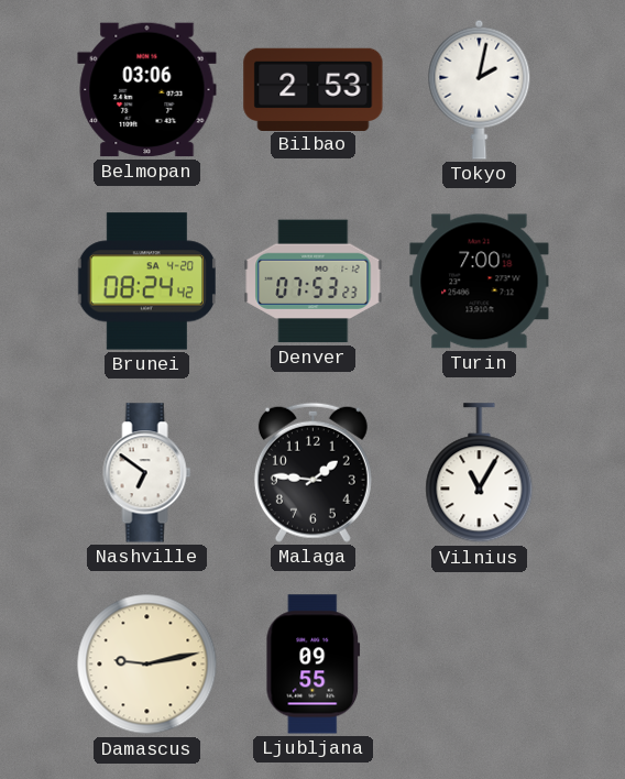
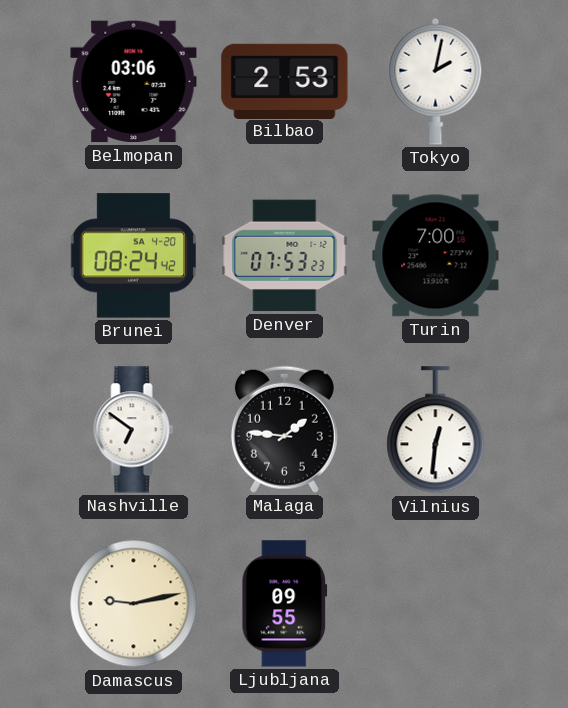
Vilnius: 11:05 -> 12:31
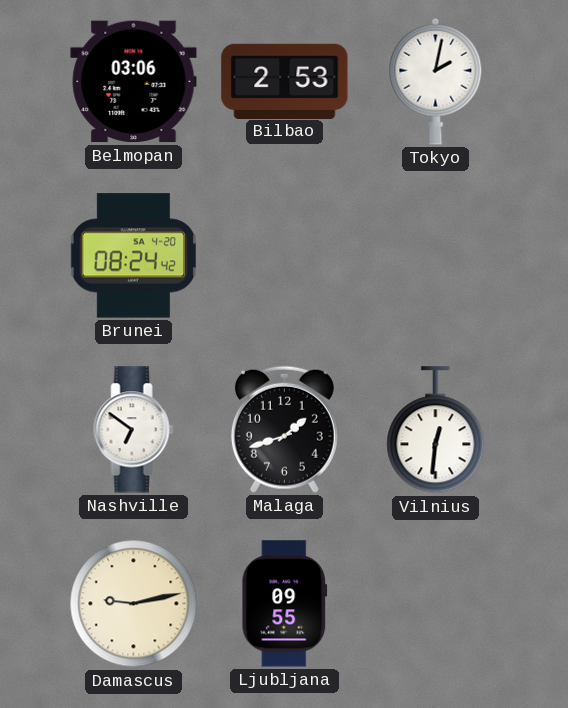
Denver: 07:53 -> none
Turin: 7:00 -> none
Malaga: 1:46 -> 1:42
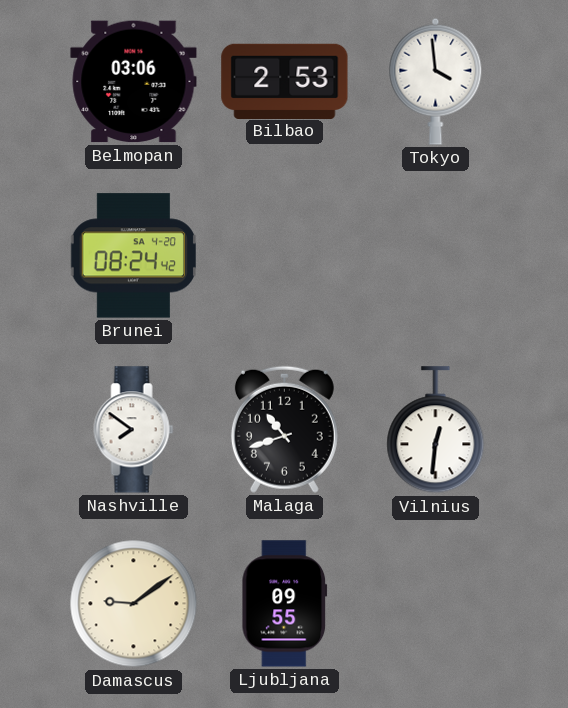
Tokyo: 2:02 -> 3:59
Nashville: 6:51 -> 7:51
Malaga: 1:42 -> 10:42
Damascus: 9:13 -> 9:09
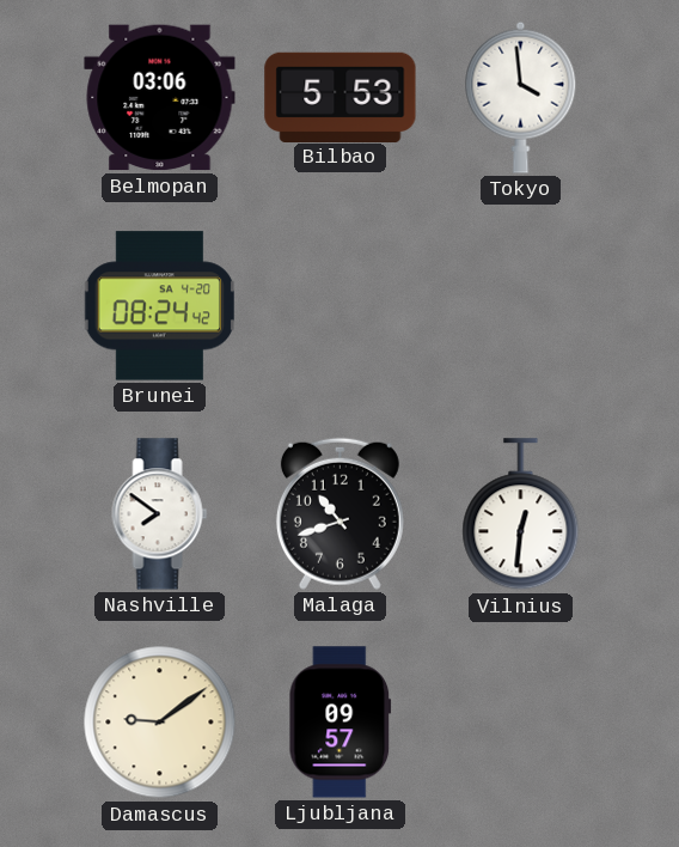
Bilbao: 2:53 -> 5:53
Ljubljana: 09:55 -> 09:57
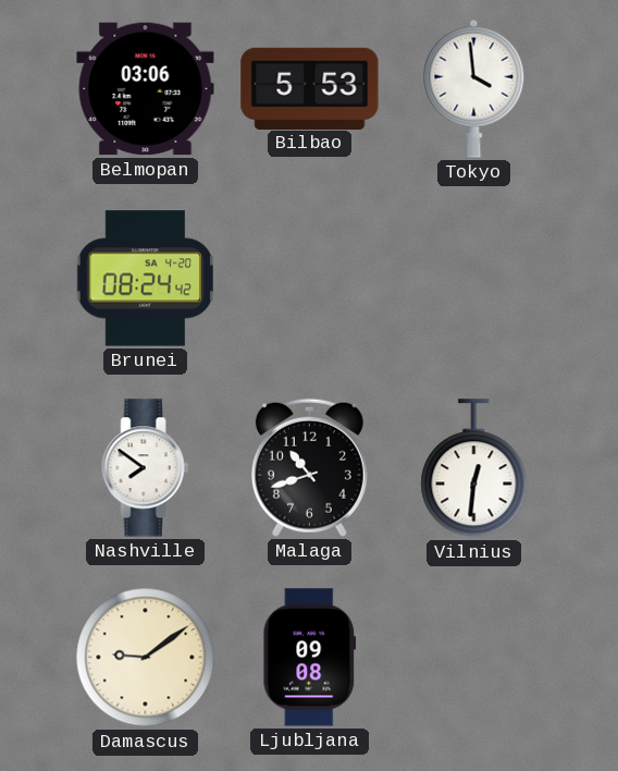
Ljubljana: 09:57 -> 09:08
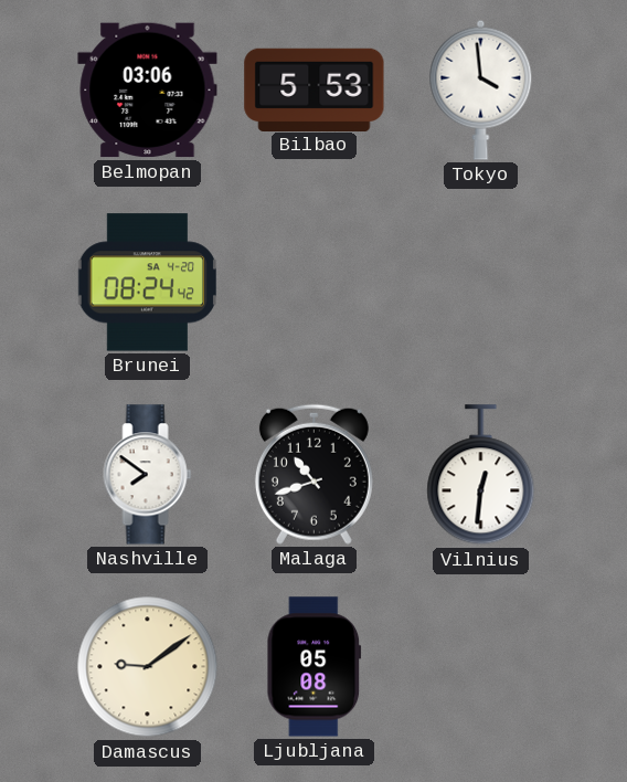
Ljubljana: 09:08 -> 05:08
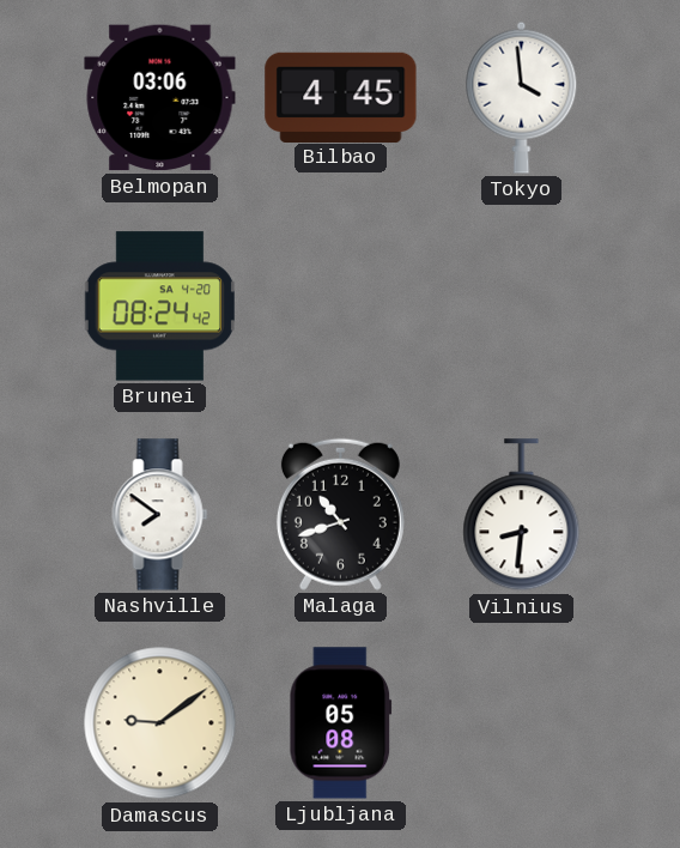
Bilbao: 5:53 -> 4:45
Vilnius: 12:31 -> 8:31
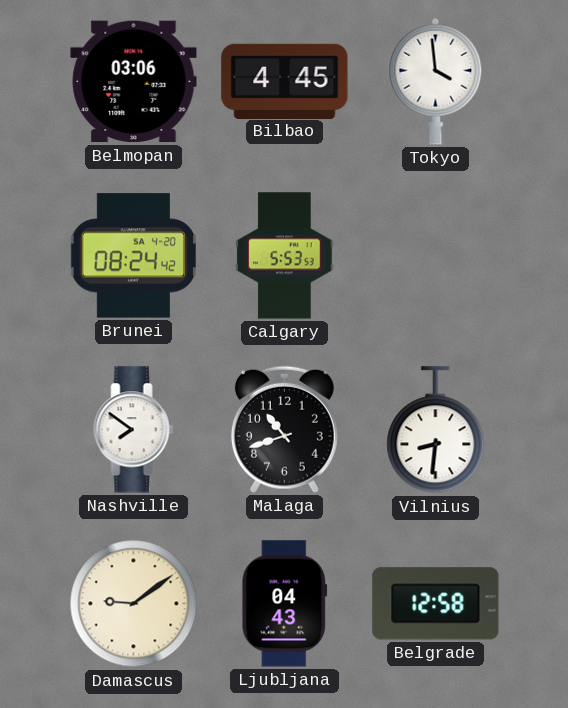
Calgary: none -> 5:53
Ljubljana: 05:08 -> 04:43
Belgrade: none -> 12:58
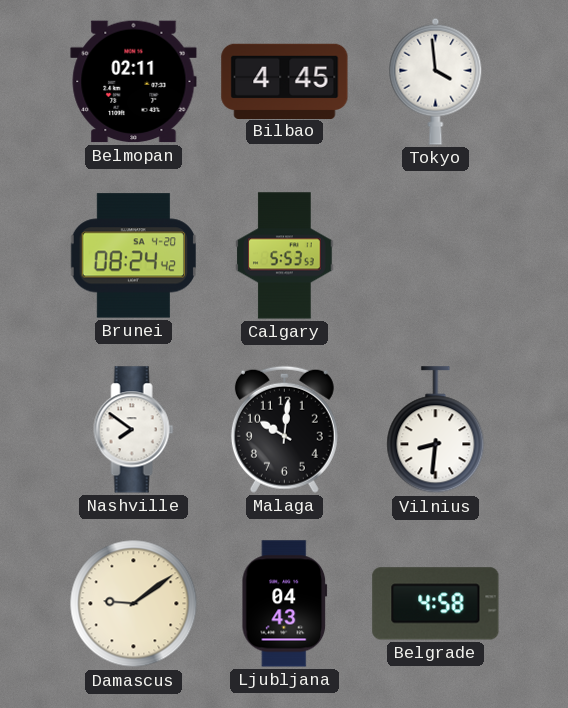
Belmopan: 03:06 -> 02:11
Malaga: 10:42 -> 10:01
Belgrade: 12:58 -> 4:58
